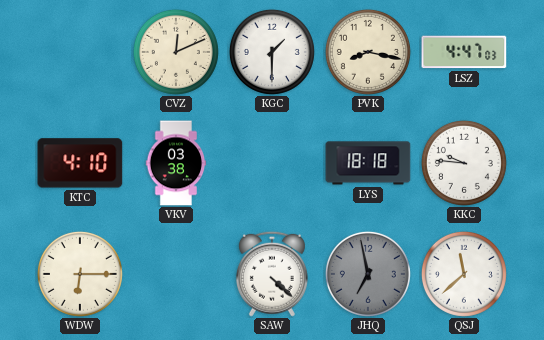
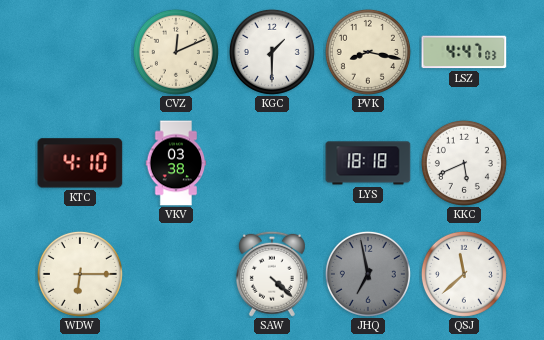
KKC: 9:46 -> 5:41
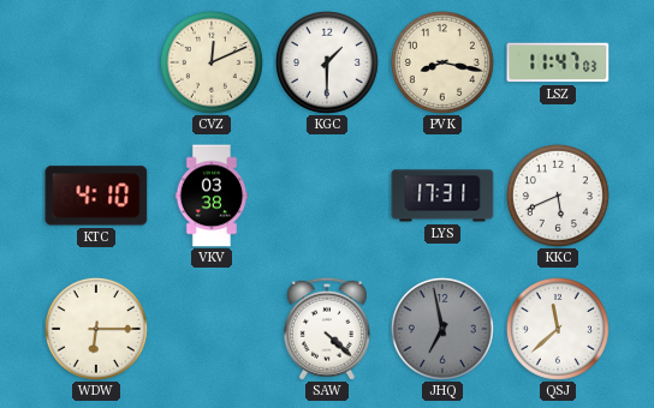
LSZ: 4:47 -> 11:47
LYS: 18:18 -> 17:31
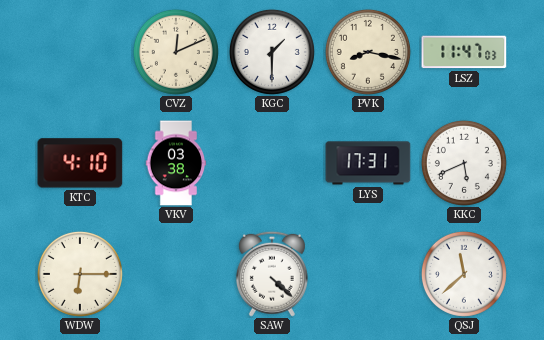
JHQ: 6:58 -> none
